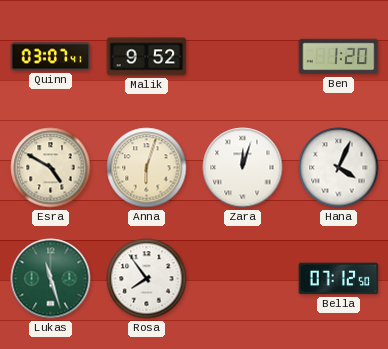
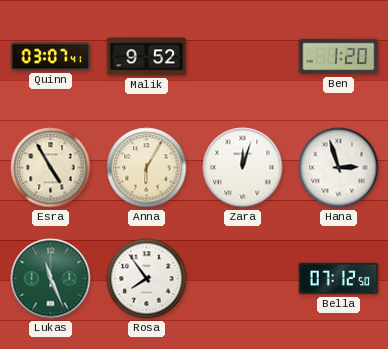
Esra: 4:50 -> 4:55
Anna: 6:03 -> 6:05
Hana: 4:04 -> 2:57
Lukas: 11:27 -> 11:26
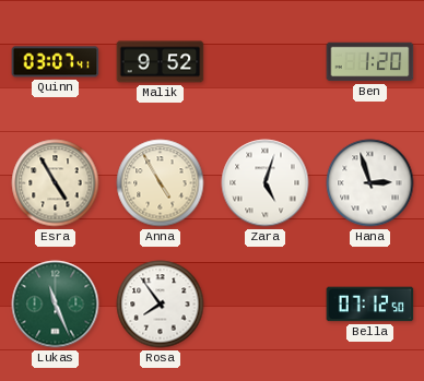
Anna: 6:05 -> 4:55
Zara: 12:03 -> 5:03
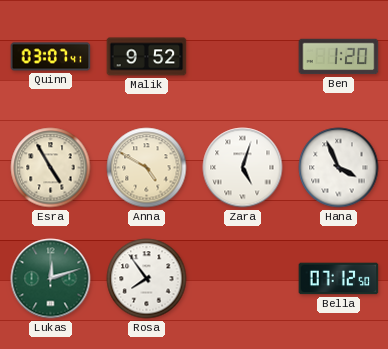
Anna: 4:55 -> 4:50
Hana: 2:57 -> 3:56
Lukas: 11:26 -> 12:12
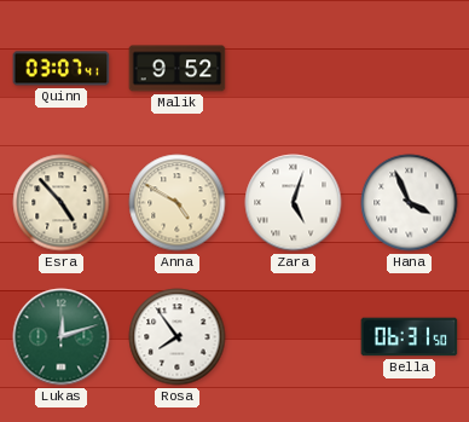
Ben: 1:20 -> none
Esra: 4:55 -> 4:53
Bella: 07:12 -> 06:31
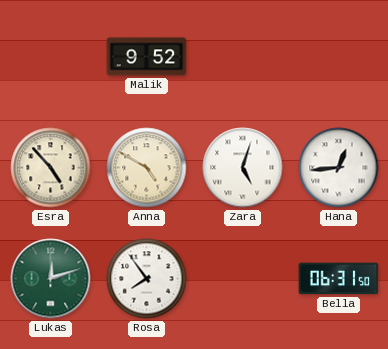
Quinn: 03:07 -> none
Hana: 3:56 -> 12:44
